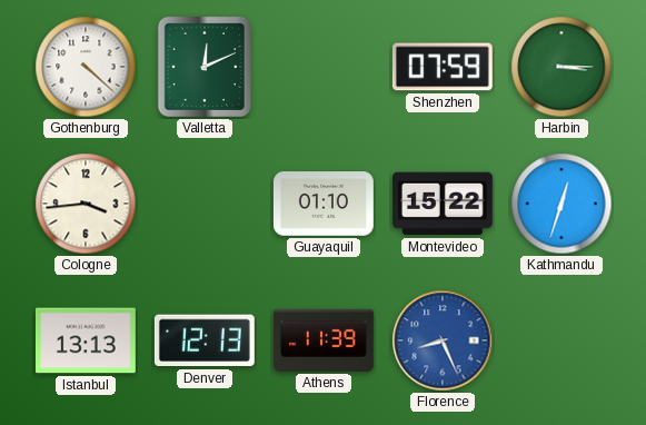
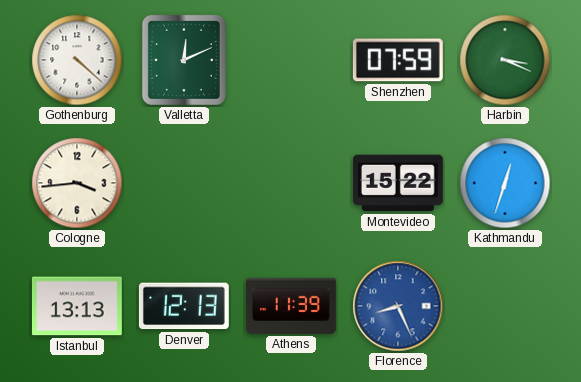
Harbin: 3:15 -> 3:19
Guayaquil: 01:10 -> none
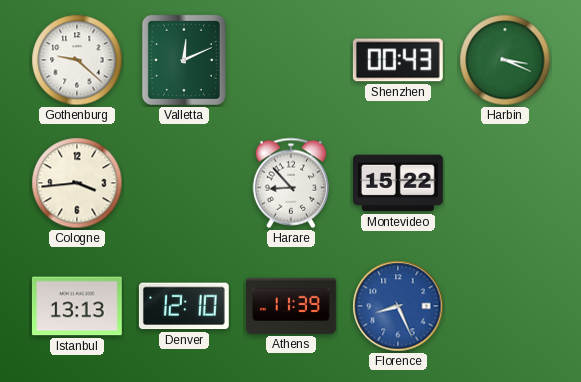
Gothenburg: 4:22 -> 9:22
Shenzhen: 07:59 -> 00:43
Harare: none -> 8:53
Kathmandu: 12:33 -> none
Denver: 12:13 -> 12:10
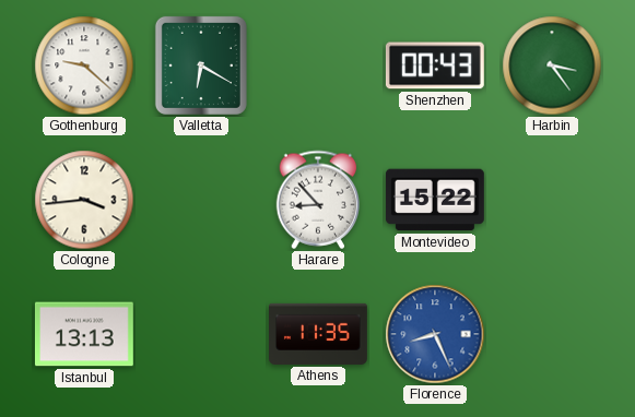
Valletta: 12:11 -> 6:20
Harbin: 3:19 -> 3:24
Denver: 12:10 -> none
Athens: 11:39 -> 11:35
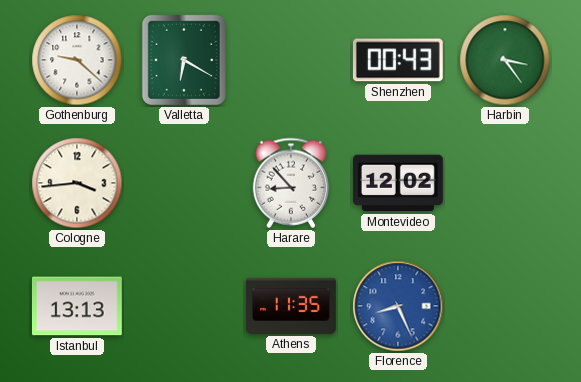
Montevideo: 15:22 -> 12:02
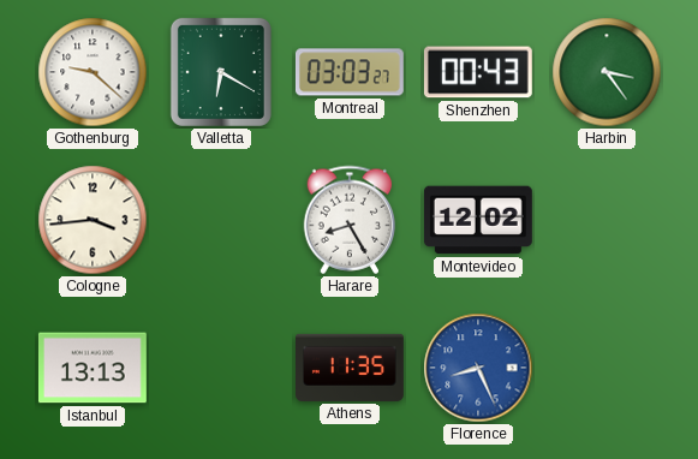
Montreal: none -> 03:03
Harare: 8:53 -> 8:25
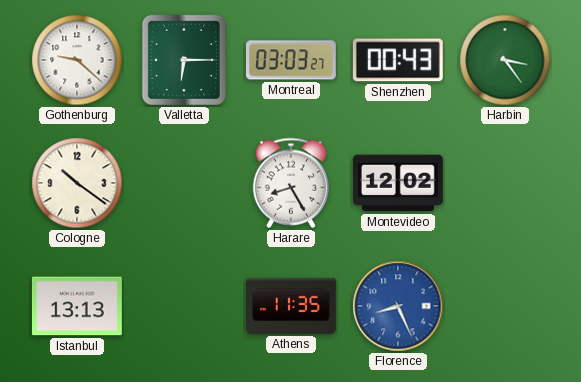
Valletta: 6:20 -> 6:15
Cologne: 3:44 -> 10:21
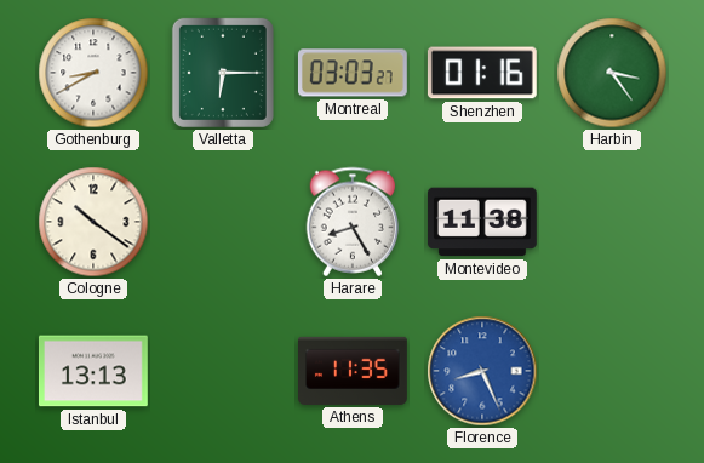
Gothenburg: 9:22 -> 8:40
Shenzhen: 00:43 -> 01:16
Montevideo: 12:02 -> 11:38
